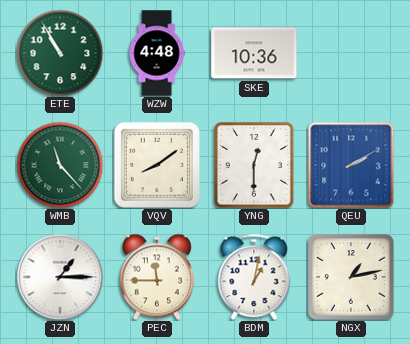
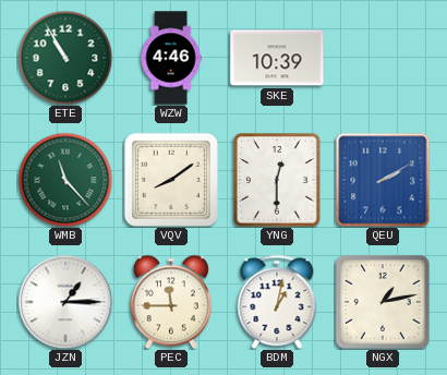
WZW: 4:48 -> 4:46
SKE: 10:36 -> 10:39
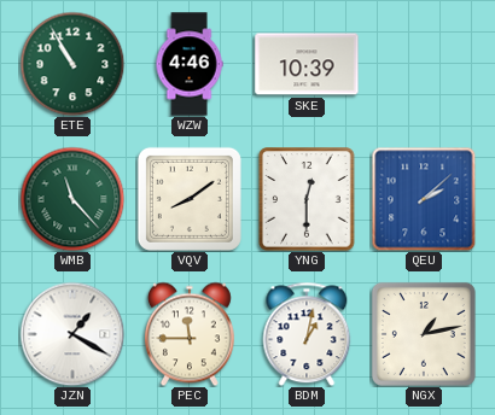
QEU: 2:10 -> 2:08
JZN: 1:15 -> 1:20
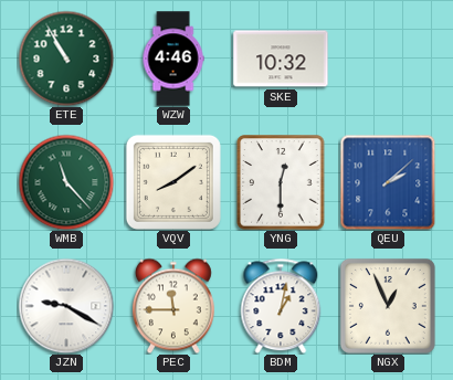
SKE: 10:39 -> 10:32
JZN: 1:20 -> 9:20
NGX: 1:13 -> 12:56
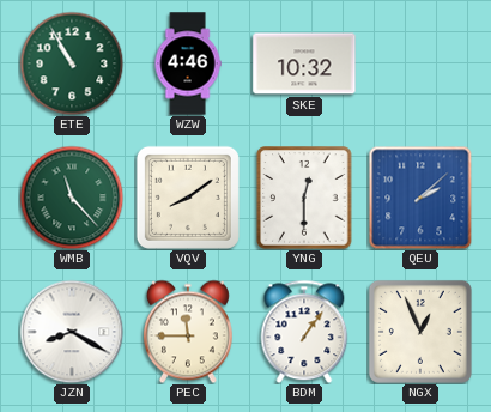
JZN: 9:20 -> 8:20
BDM: 1:02 -> 1:06
